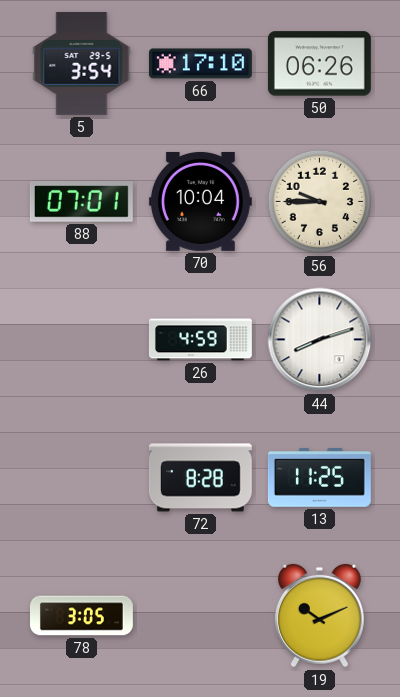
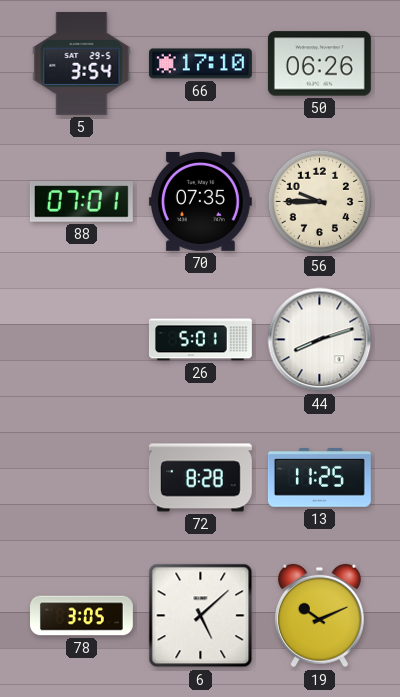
70: 10:04 -> 07:35
26: 4:59 -> 5:01
6: none -> 5:08
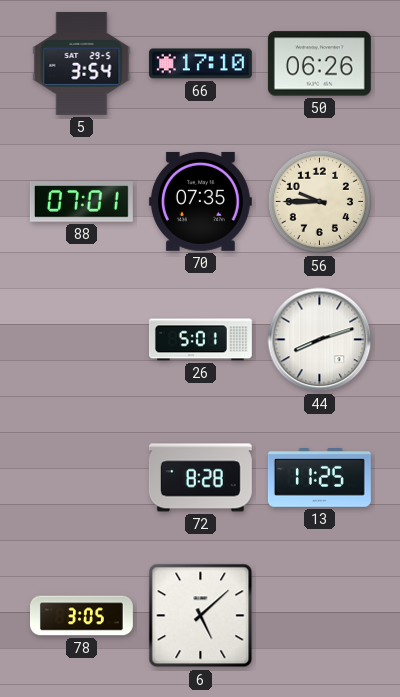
19: 10:11 -> none
